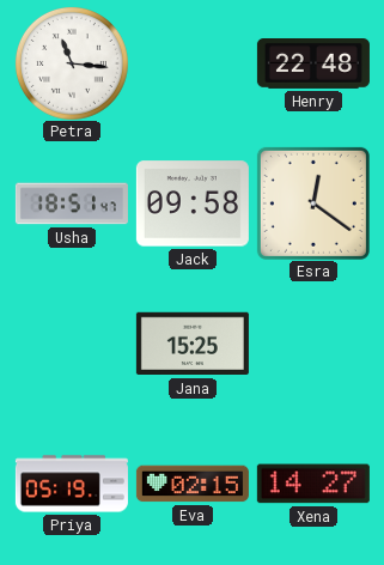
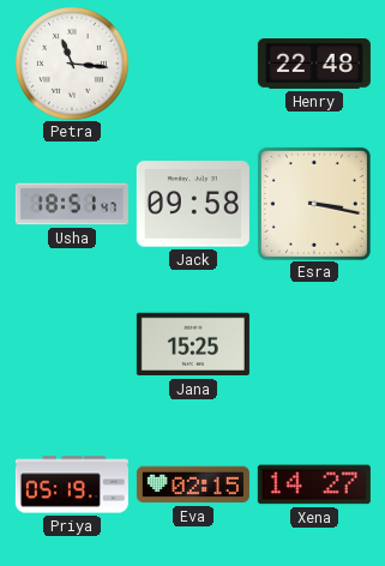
Esra: 12:21 -> 3:17
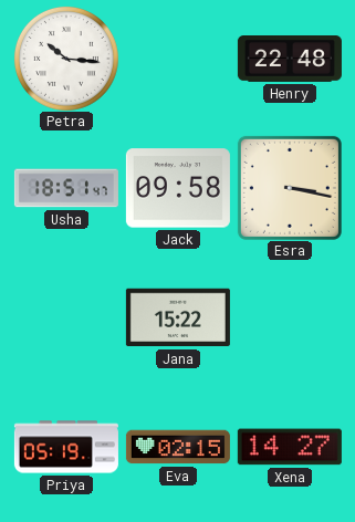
Petra: 11:16 -> 10:16
Jana: 15:25 -> 15:22
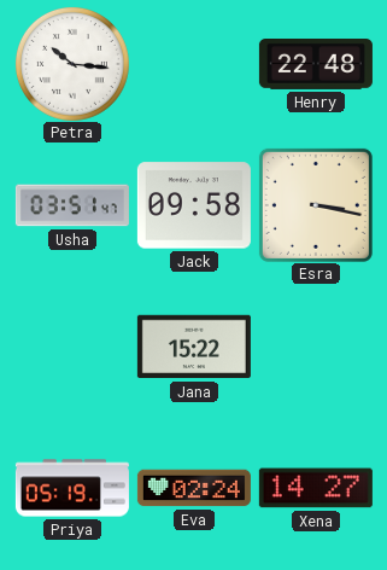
Usha: 18:51 -> 03:51
Eva: 02:15 -> 02:24
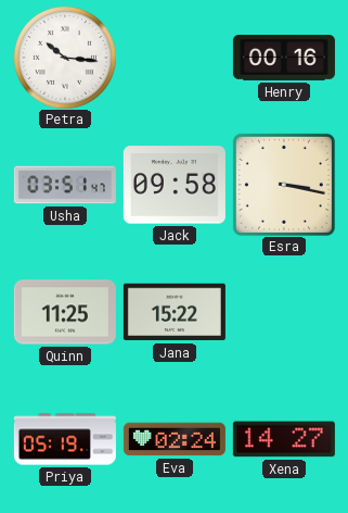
Henry: 22:48 -> 00:16
Quinn: none -> 11:25
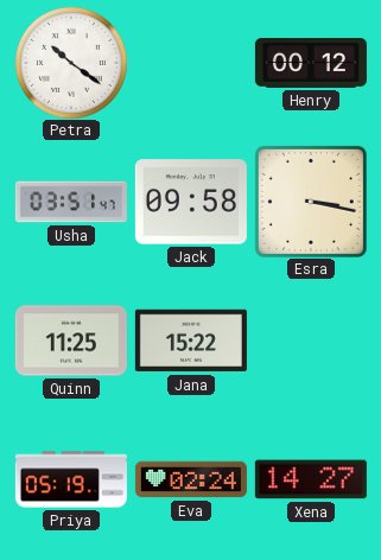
Petra: 10:16 -> 10:21
Henry: 00:16 -> 00:12
